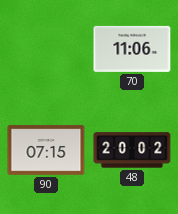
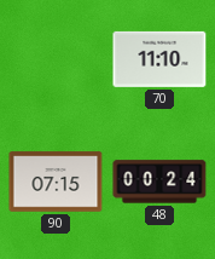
70: 11:06 -> 11:10
48: 20:02 -> 00:24
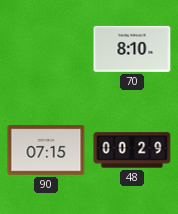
70: 11:10 -> 8:10
48: 00:24 -> 00:29
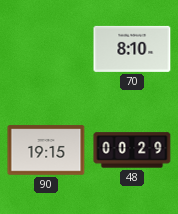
90: 07:15 -> 19:15
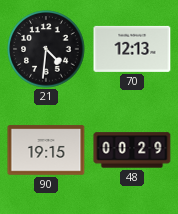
21: none -> 4:31
70: 8:10 -> 12:13
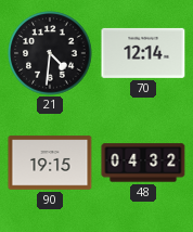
70: 12:13 -> 12:14
48: 00:29 -> 04:32
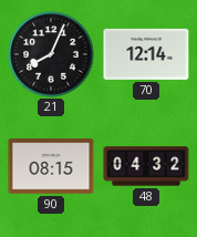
21: 4:31 -> 8:04
90: 19:15 -> 08:15
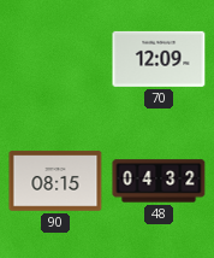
21: 8:04 -> none
70: 12:14 -> 12:09
